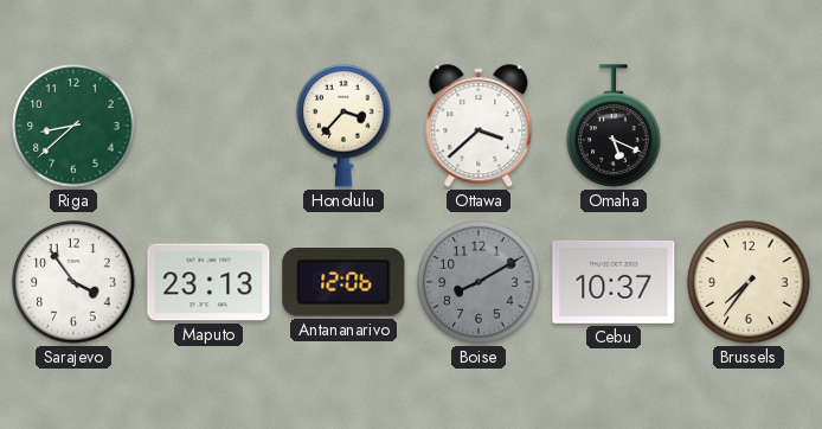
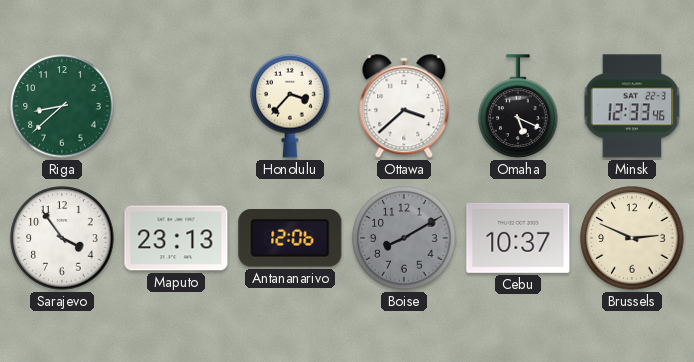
Minsk: none -> 12:33
Brussels: 7:36 -> 2:49
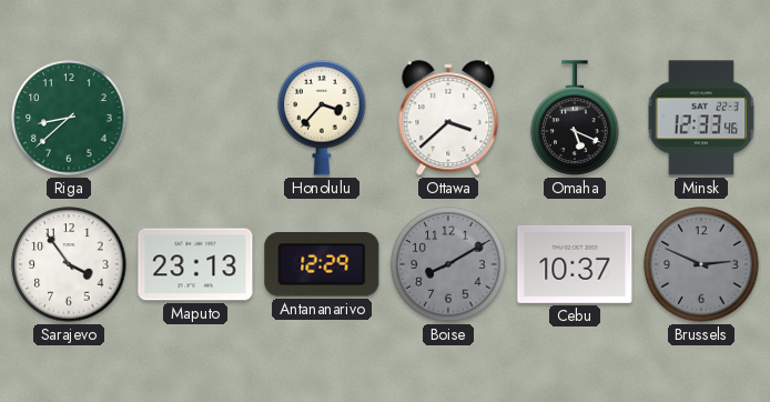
Antananarivo: 12:06 -> 12:29
Brussels dial: cream -> grey
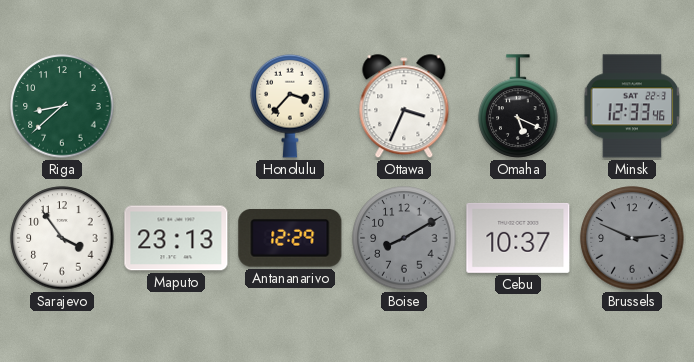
Ottawa: 3:38 -> 3:34
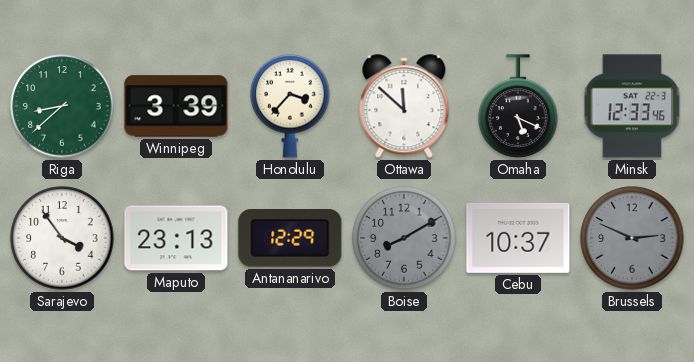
Winnipeg: none -> 3:39
Ottawa: 3:34 -> 11:52
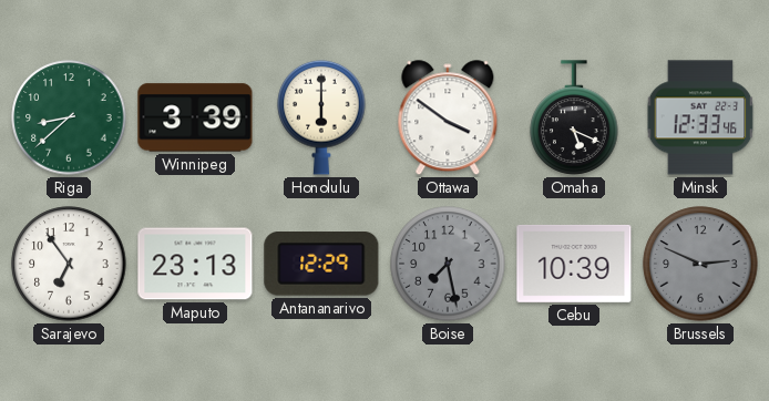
Honolulu: 3:37 -> 6:00
Ottawa: 11:52 -> 3:51
Sarajevo: 3:54 -> 6:54
Boise: 8:10 -> 7:28
Cebu: 10:37 -> 10:39
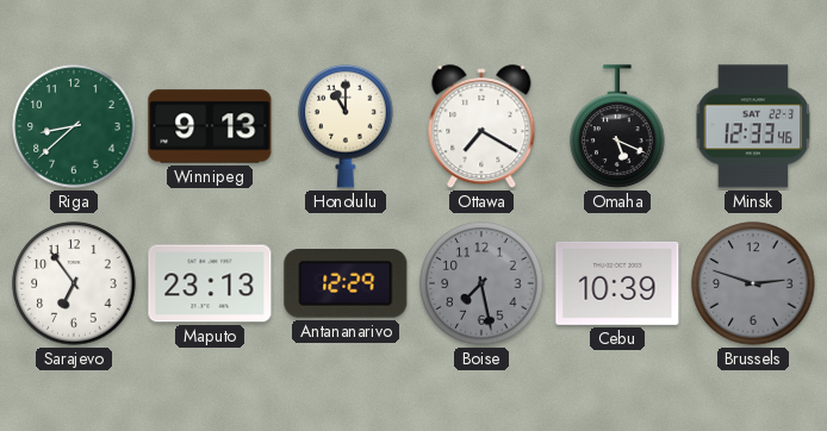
Winnipeg: 3:39 -> 9:13
Honolulu: 6:00 -> 11:00
Ottawa: 3:51 -> 7:20
Brussels: 2:49 -> 2:48
